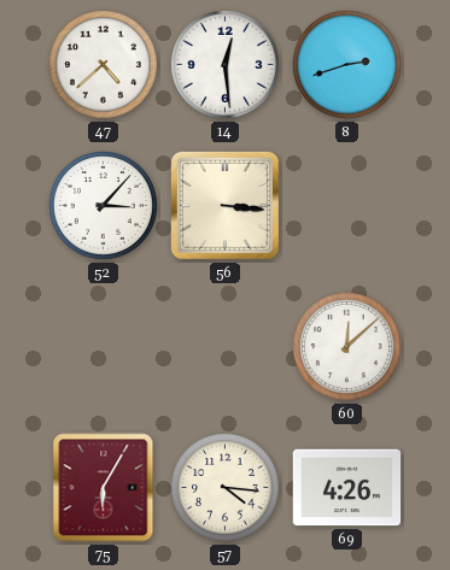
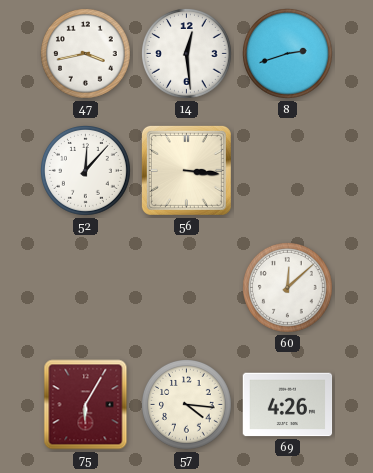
47: 4:38 -> 3:43
52: 3:07 -> 12:07
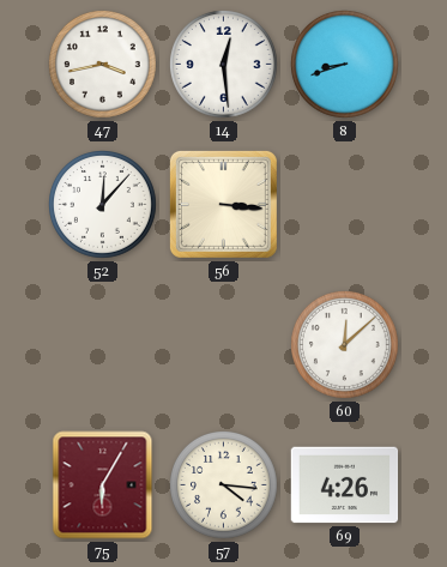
8: 2:42 -> 8:42
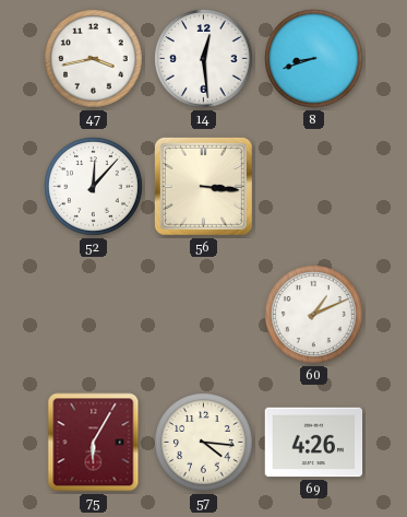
60: 12:08 -> 1:11
